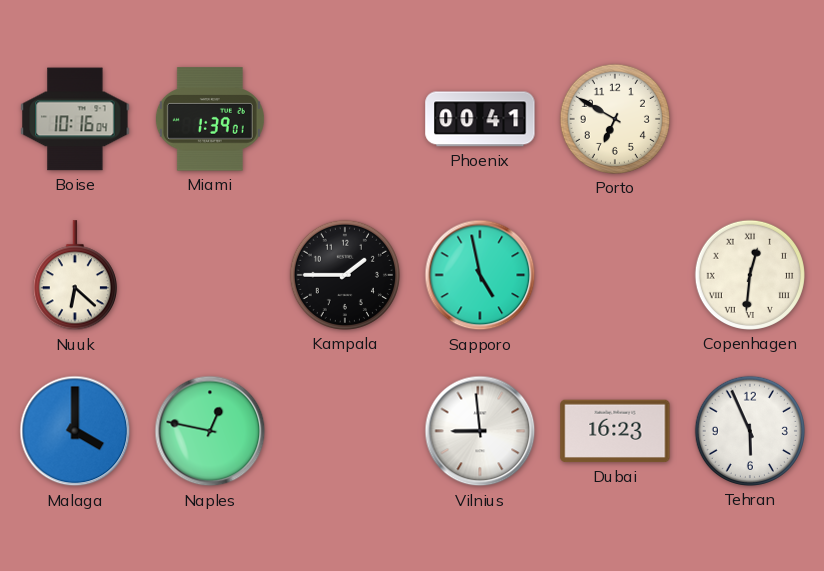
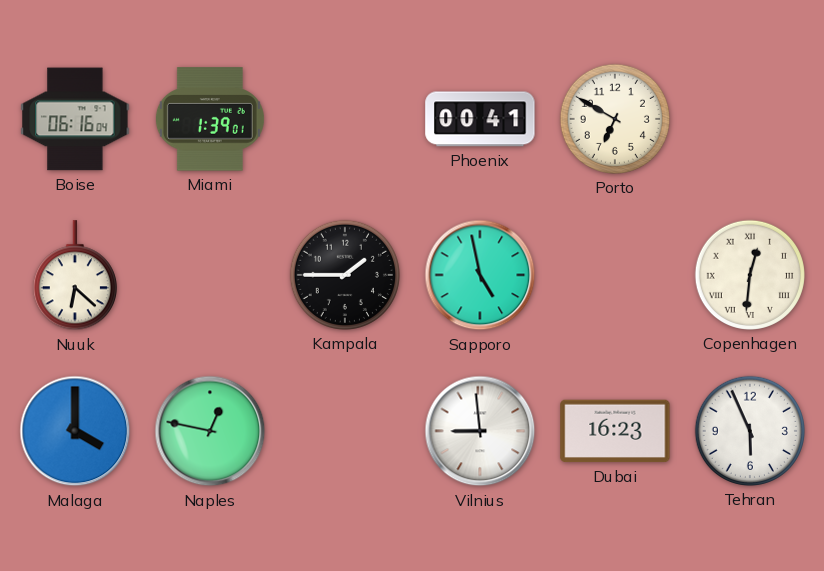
Boise: 10:16 -> 06:16
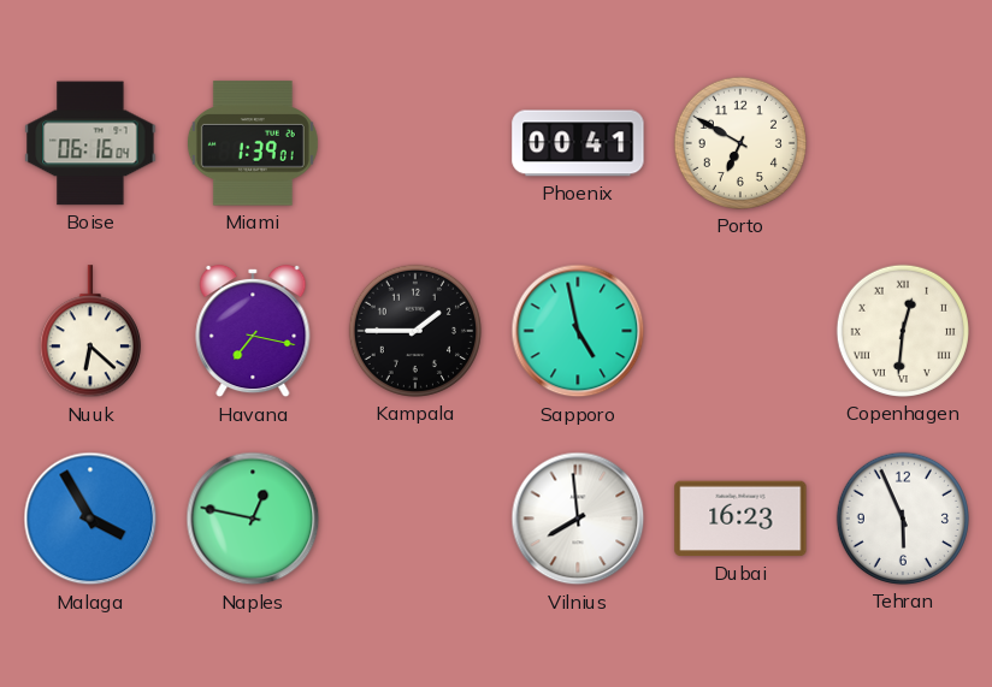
Havana: none -> 7:17
Malaga: 4:00 -> 3:55
Vilnius: 8:59 -> 7:59
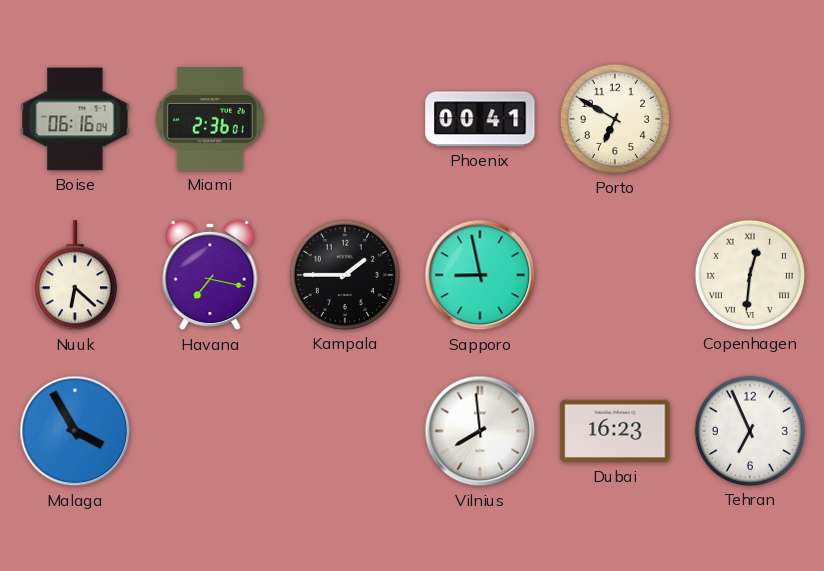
Miami: 1:39 -> 2:36
Sapporo: 4:58 -> 8:58
Naples: 12:47 -> none
Tehran: 5:56 -> 6:56
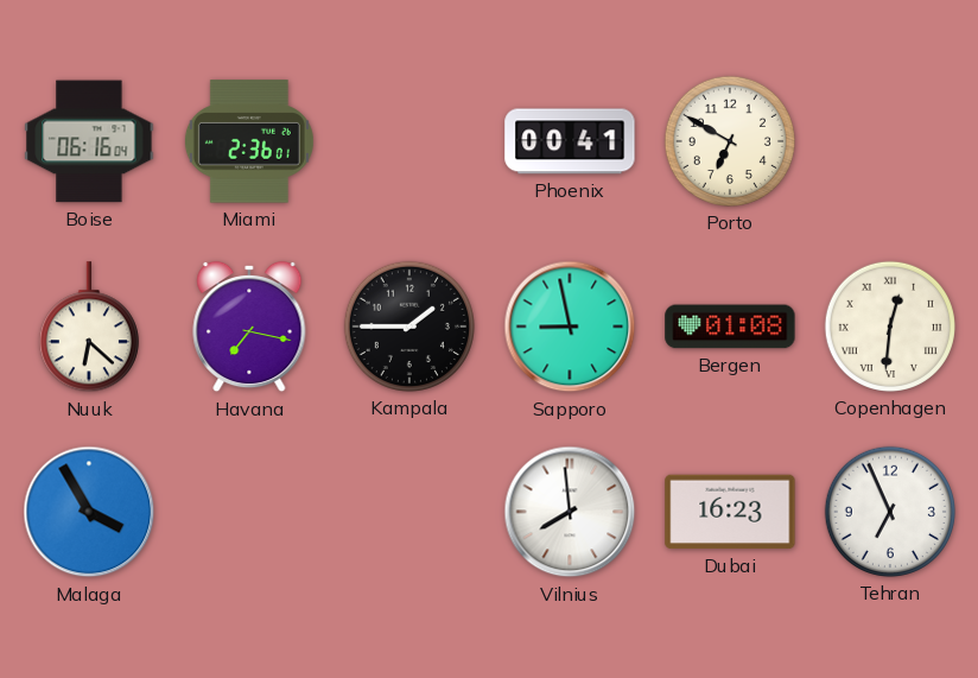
Bergen: none -> 01:08
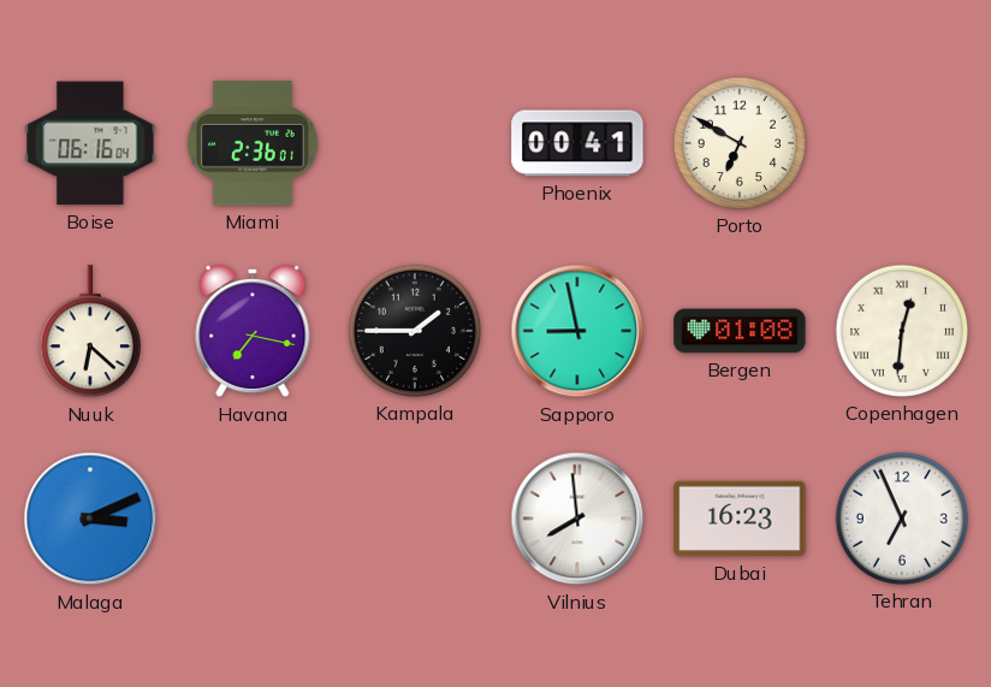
Malaga: 3:55 -> 3:11
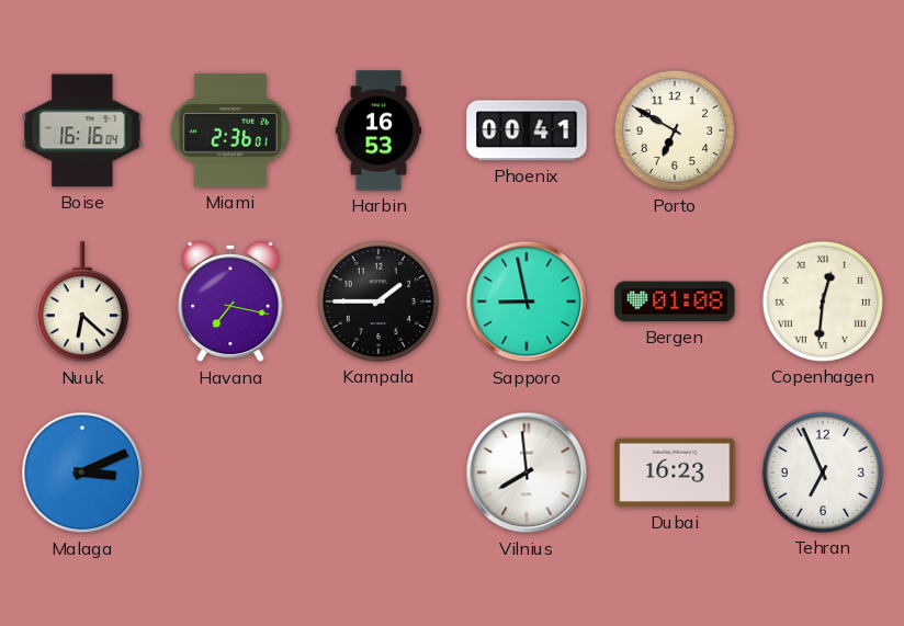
Boise: 06:16 -> 16:16
Harbin: none -> 16:53
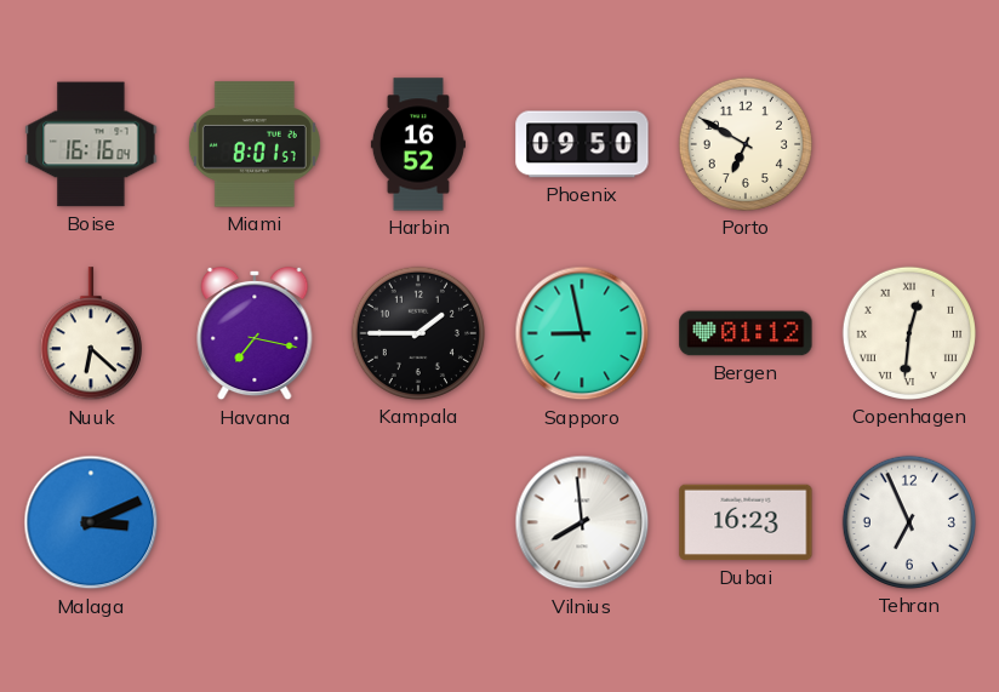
Miami: 2:36 -> 8:01
Harbin: 16:53 -> 16:52
Phoenix: 00:41 -> 09:50
Bergen: 01:08 -> 01:12
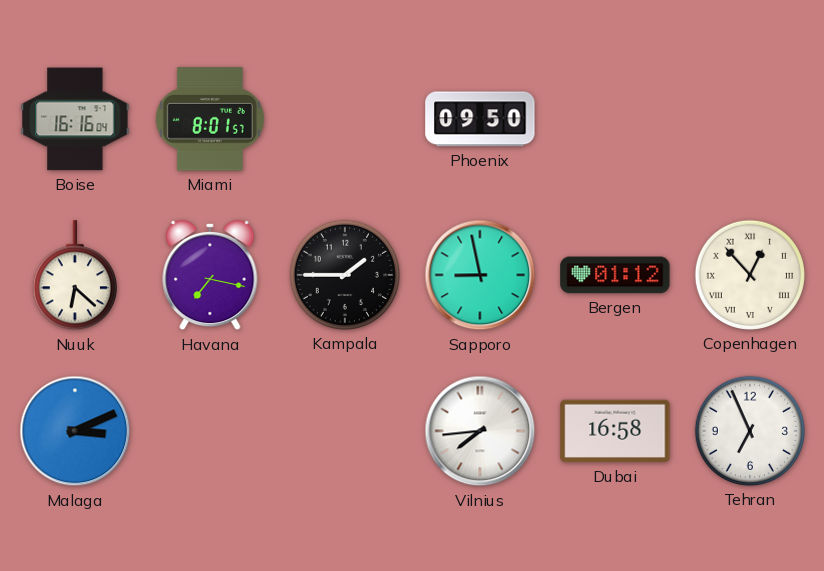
Harbin: 16:52 -> none
Porto: 6:50 -> none
Copenhagen: 12:31 -> 12:53
Vilnius: 7:59 -> 7:44
Dubai: 16:23 -> 16:58
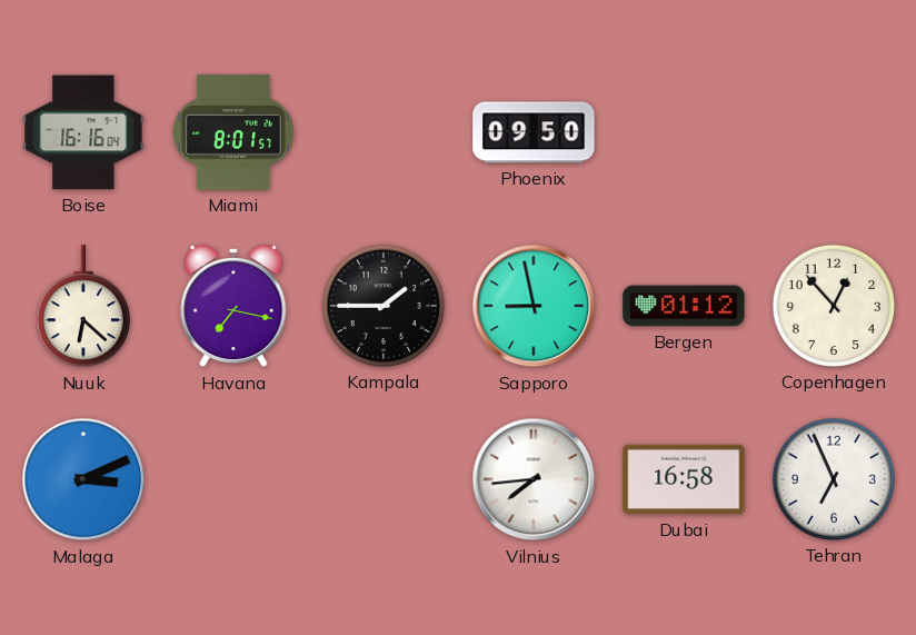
Copenhagen numerals: Roman -> Arabic
